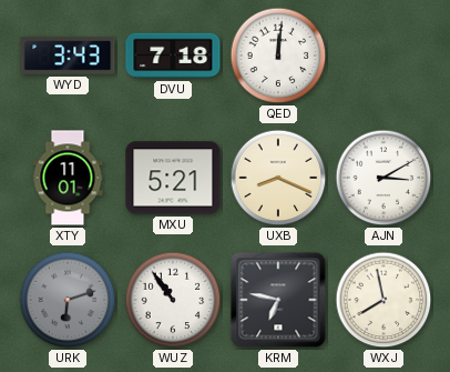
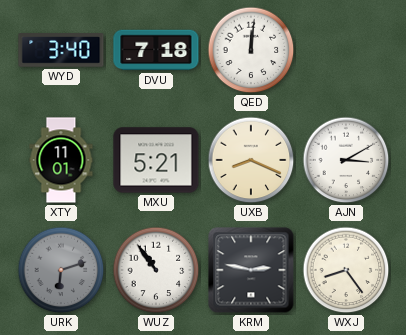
WYD: 3:43 -> 3:40
KRM: 6:47 -> 2:47
WXJ: 7:58 -> 8:24
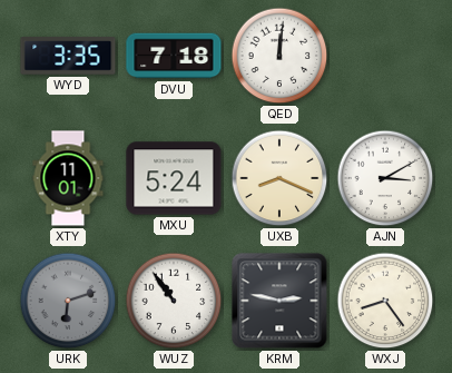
WYD: 3:40 -> 3:35
MXU: 5:21 -> 5:24
